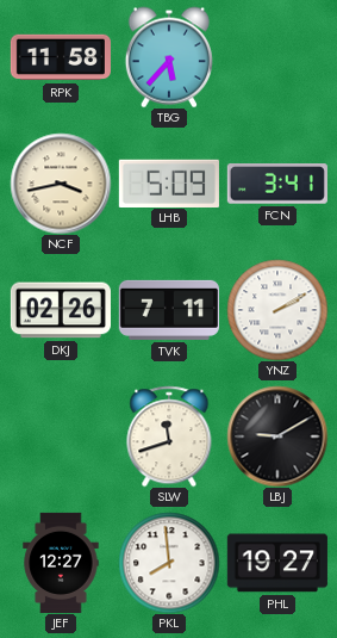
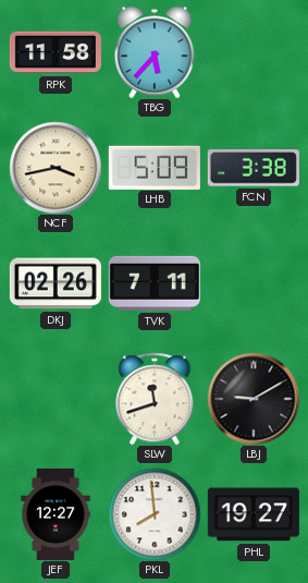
FCN: 3:41 -> 3:38
YNZ: 2:10 -> none
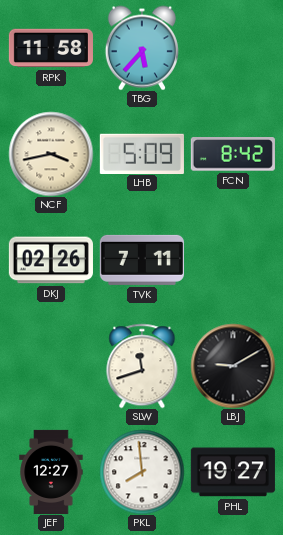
FCN: 3:38 -> 8:42
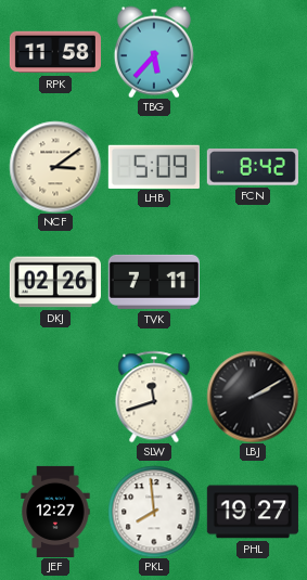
NCF: 3:43 -> 3:09
LBJ: 9:10 -> 2:10
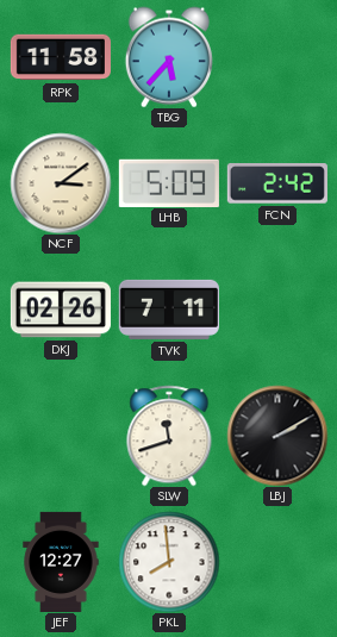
FCN: 8:42 -> 2:42
PHL: 19:27 -> none
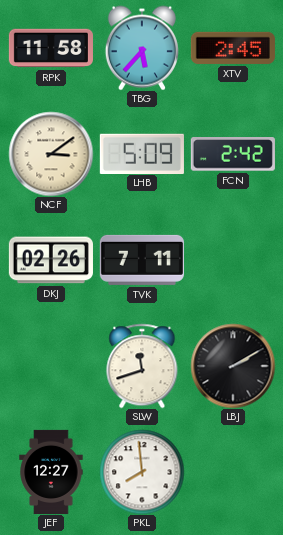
XTV: none -> 2:45
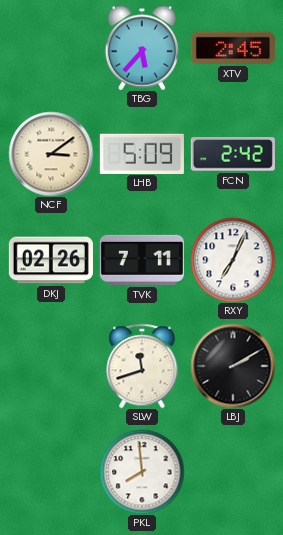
RPK: 11:58 -> none
RXY: none -> 7:04
JEF: 12:27 -> none
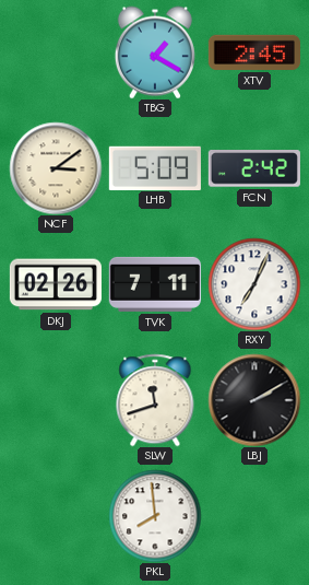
TBG: 5:37 -> 1:20
